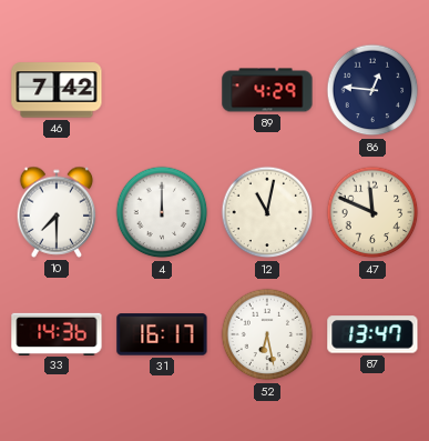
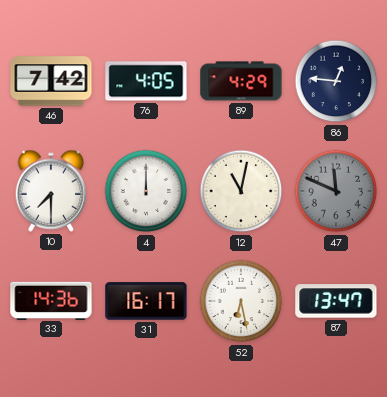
76: none -> 4:05
47 dial: cream -> grey
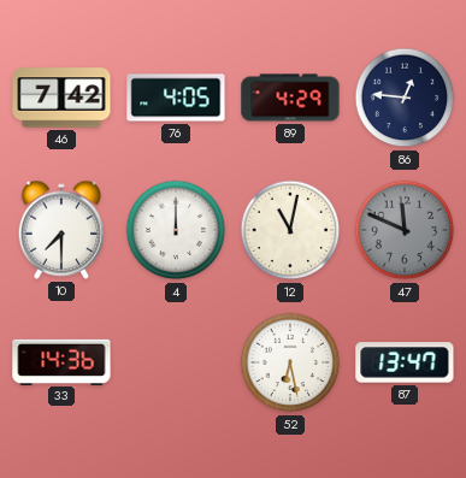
31: 16:17 -> none
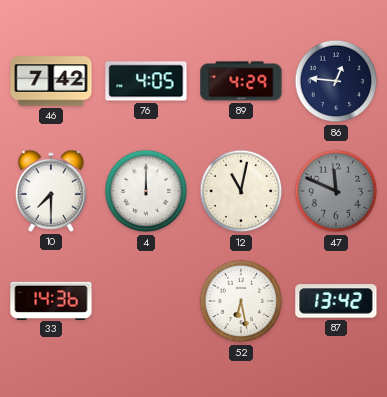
87: 13:47 -> 13:42
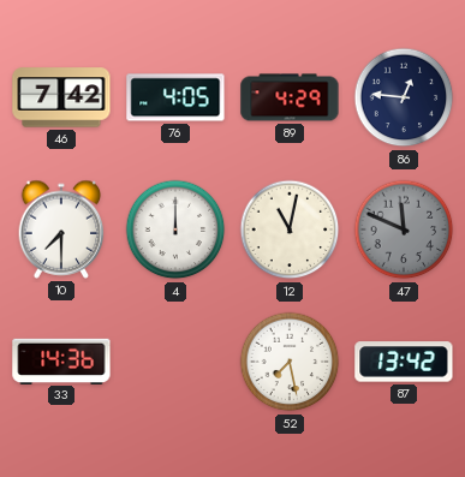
52: 6:28 -> 7:28
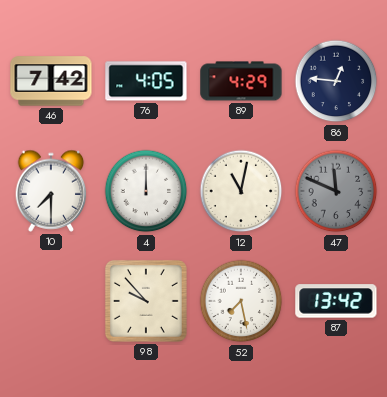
33: 14:36 -> none
98: none -> 9:53
